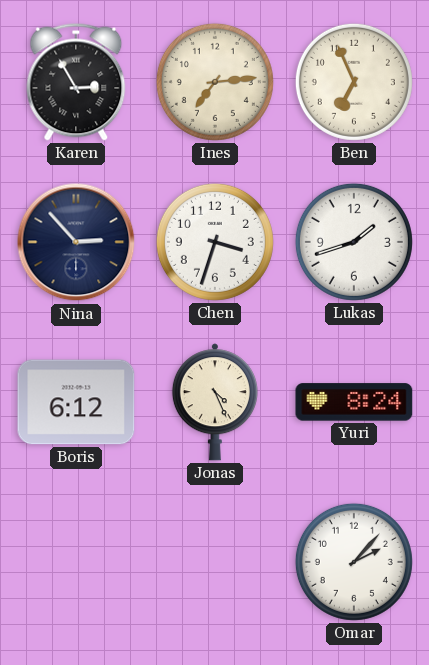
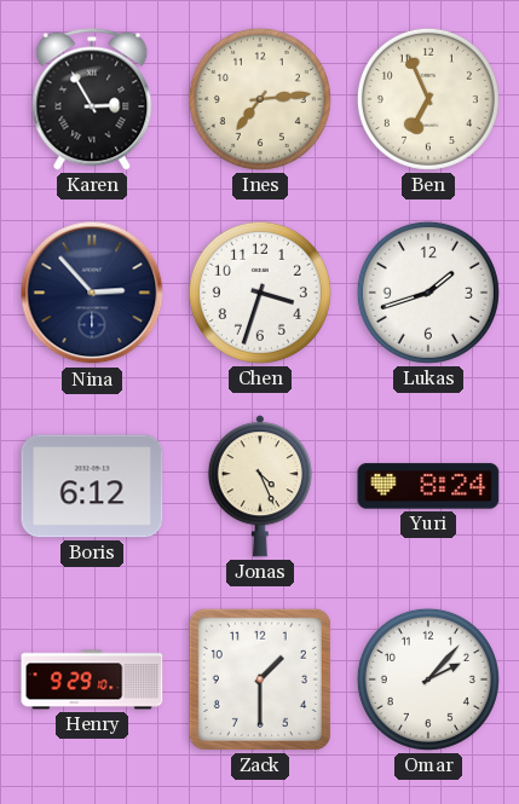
Henry: none -> 9:29
Zack: none -> 1:30
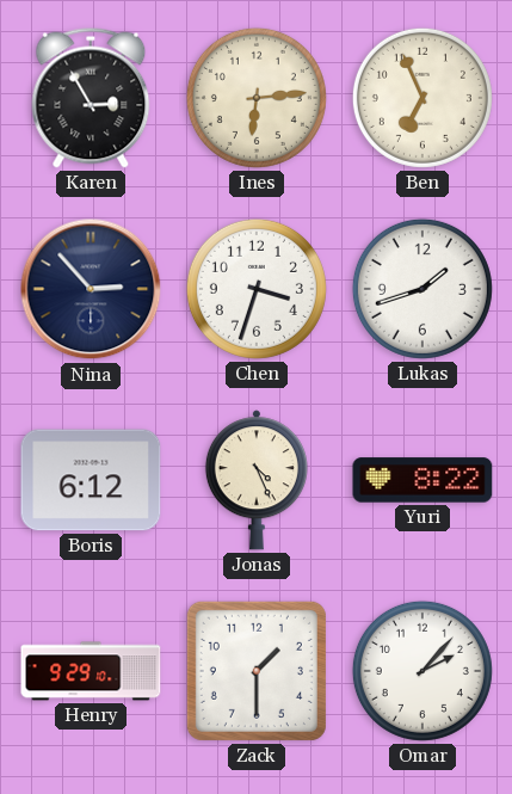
Ines: 7:14 -> 6:14
Yuri: 8:24 -> 8:22
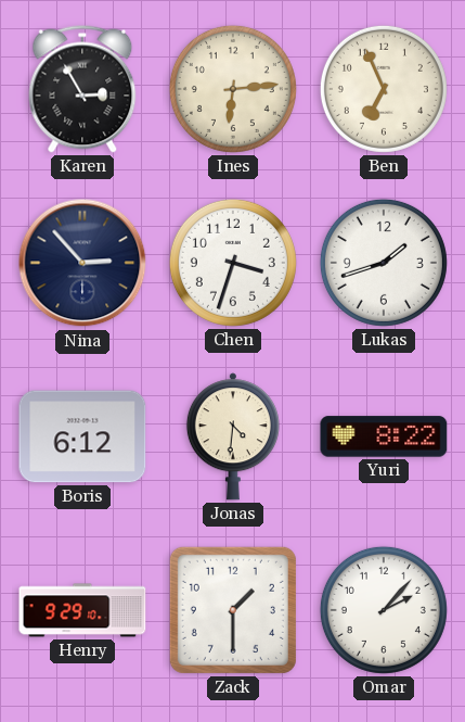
Jonas: 4:26 -> 4:31
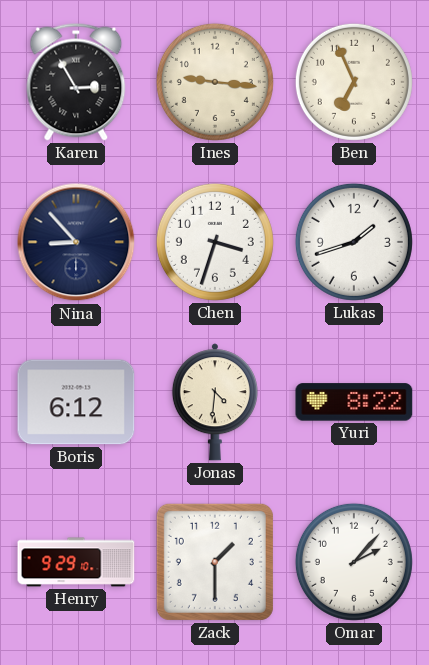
Ines: 6:14 -> 9:16
Nina: 2:53 -> 8:53
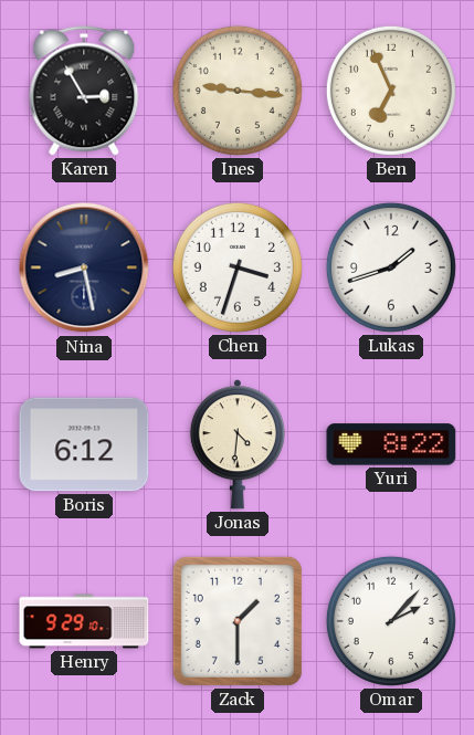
Nina: 8:53 -> 8:28
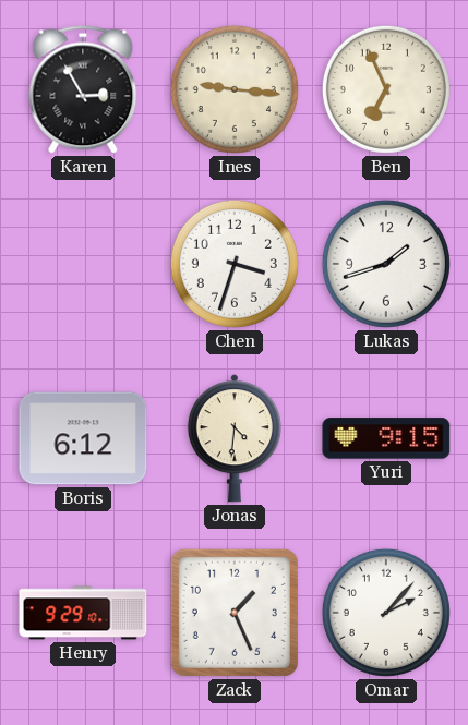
Nina: 8:28 -> none
Yuri: 8:22 -> 9:15
Zack: 1:30 -> 1:26
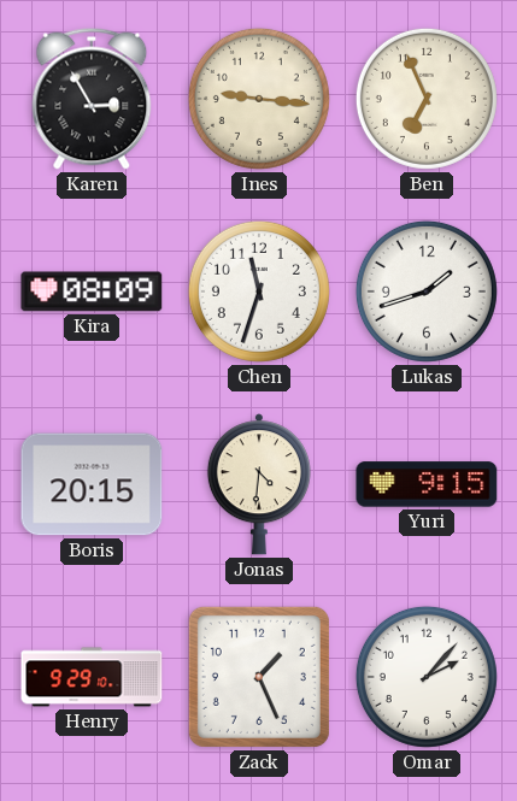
Kira: none -> 08:09
Chen: 3:33 -> 11:33
Boris: 6:12 -> 20:15
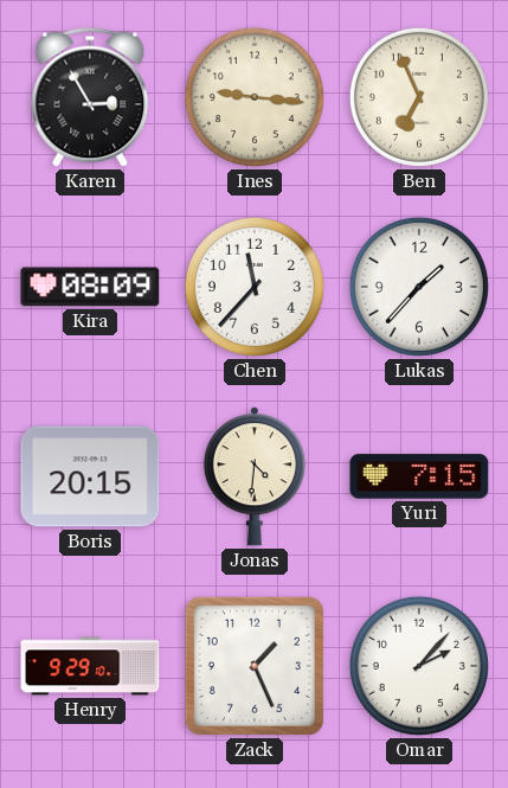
Chen: 11:33 -> 11:37
Lukas: 1:42 -> 1:37
Yuri: 9:15 -> 7:15
